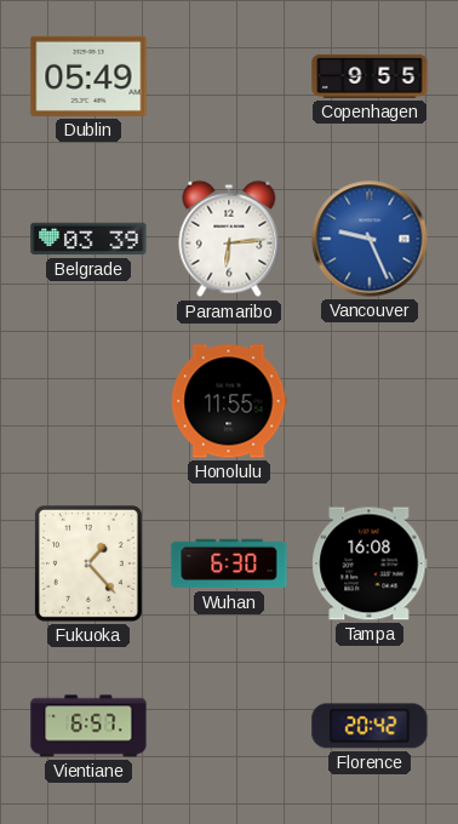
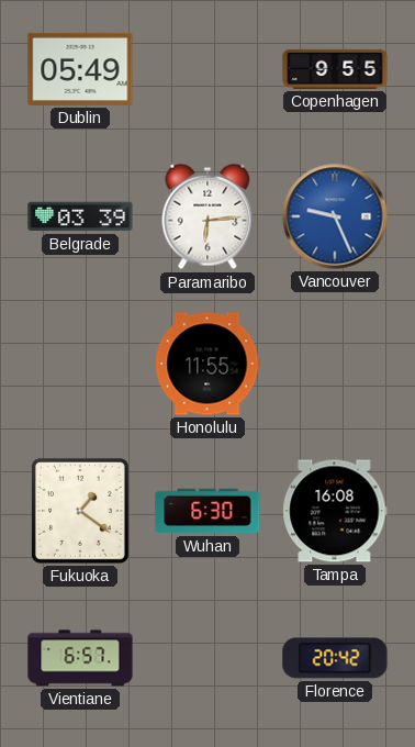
Fukuoka: 1:23 -> 1:21
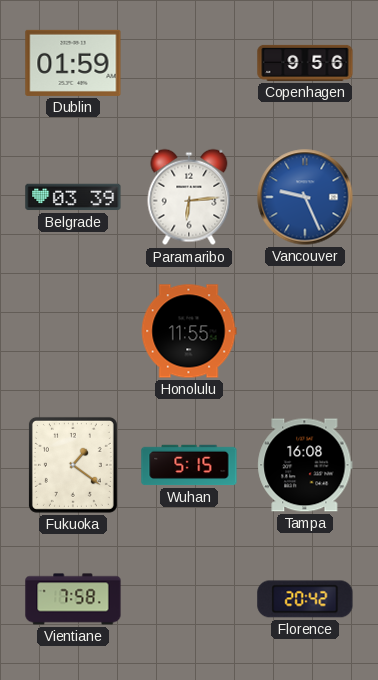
Dublin: 05:49 -> 01:59
Copenhagen: 9:55 -> 9:56
Wuhan: 6:30 -> 5:15
Vientiane: 6:57 -> 7:58
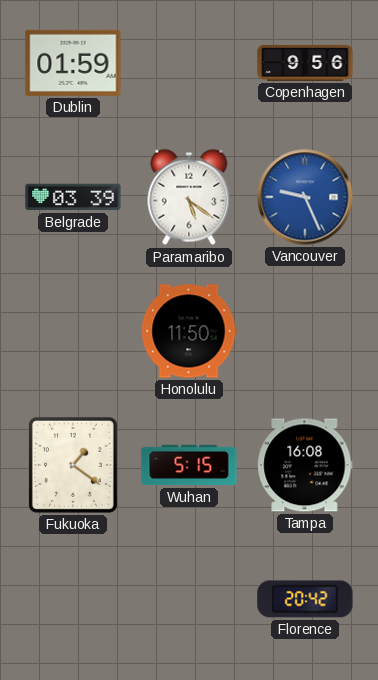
Paramaribo: 6:14 -> 5:21
Honolulu: 11:55 -> 11:50
Vientiane: 7:58 -> none
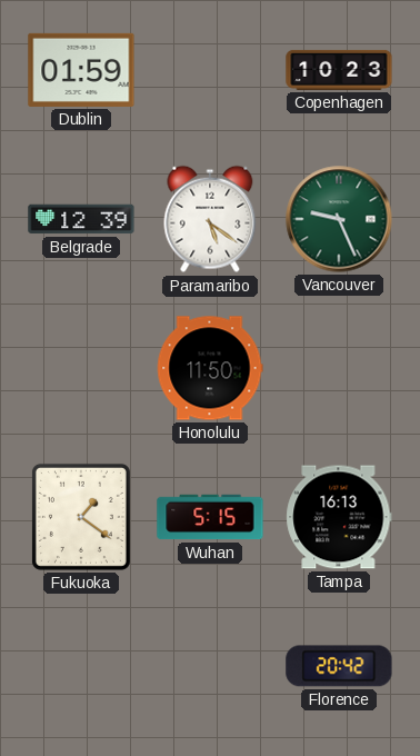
Copenhagen: 9:56 -> 10:23
Belgrade: 03:39 -> 12:39
Vancouver dial: blue -> green
Tampa: 16:08 -> 16:13
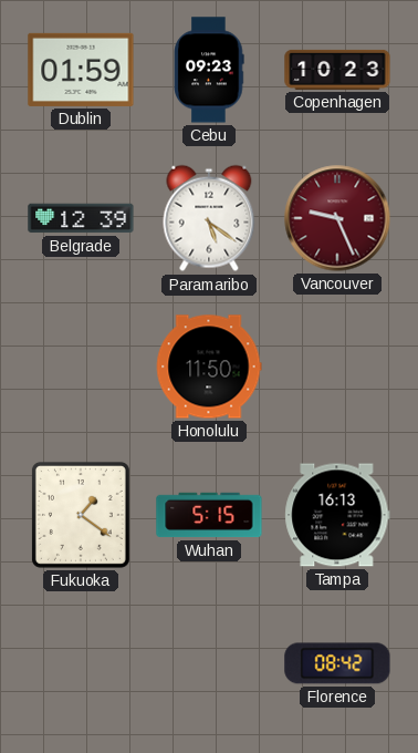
Cebu: none -> 09:23
Vancouver dial: green -> burgundy
Florence: 20:42 -> 08:42
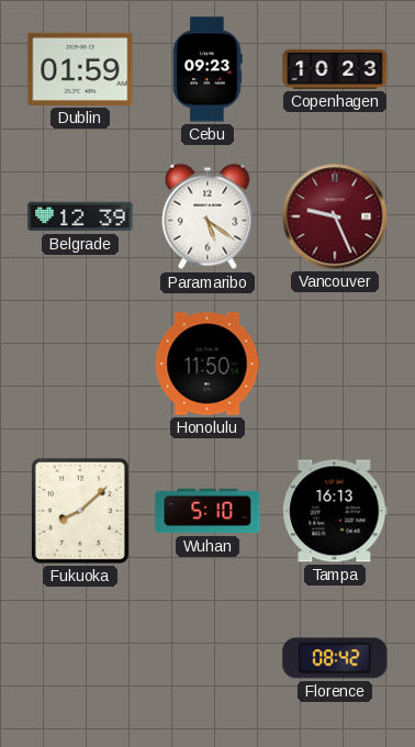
Fukuoka: 1:21 -> 8:08
Wuhan: 5:15 -> 5:10
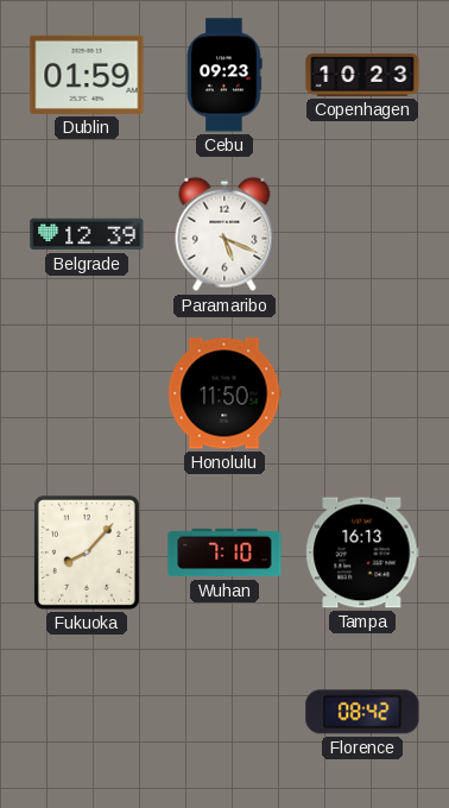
Paramaribo: 5:21 -> 5:19
Vancouver: 9:26 -> none
Fukuoka: 8:08 -> 8:07
Wuhan: 5:10 -> 7:10
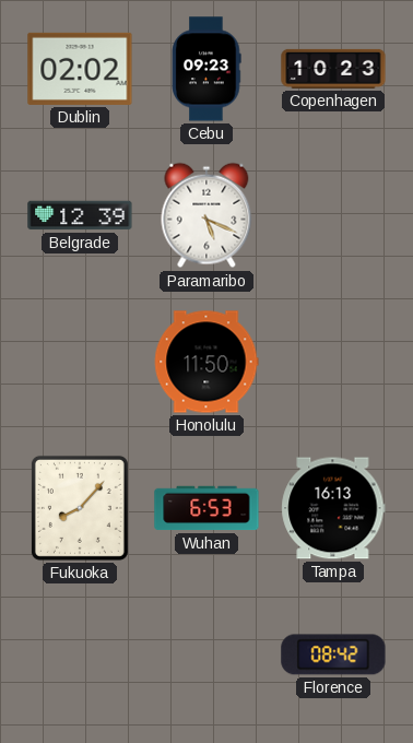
Dublin: 01:59 -> 02:02
Wuhan: 7:10 -> 6:53
